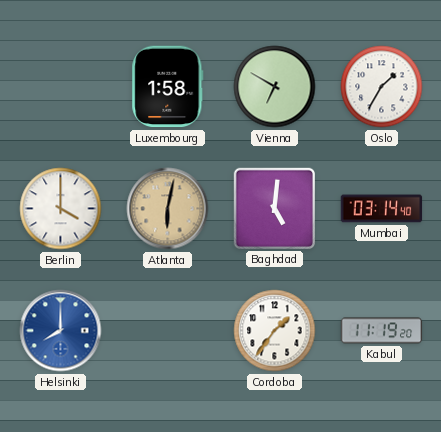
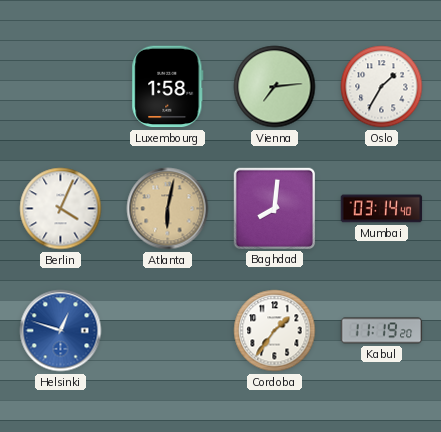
Vienna: 6:50 -> 7:14
Berlin: 4:00 -> 4:04
Baghdad: 5:01 -> 8:01
Helsinki: 8:00 -> 12:48
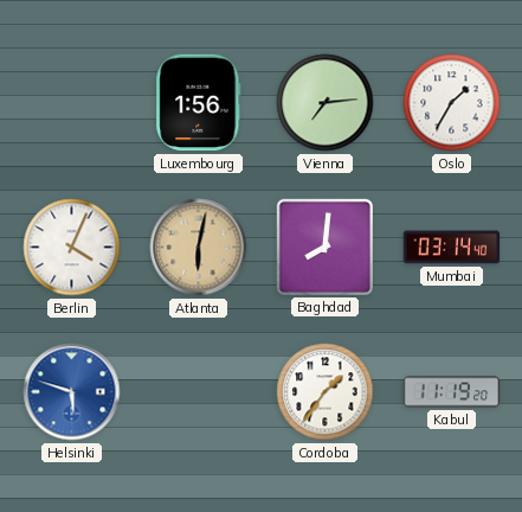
Luxembourg: 1:58 -> 1:56
Helsinki: 12:48 -> 5:48
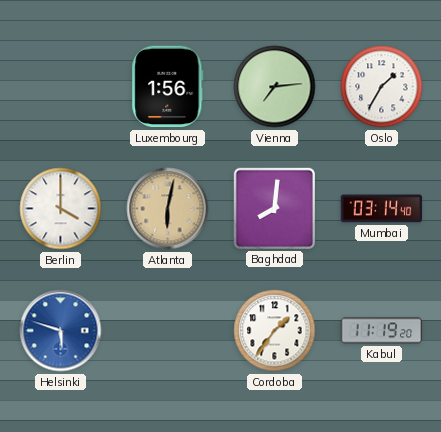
Berlin: 4:04 -> 4:00
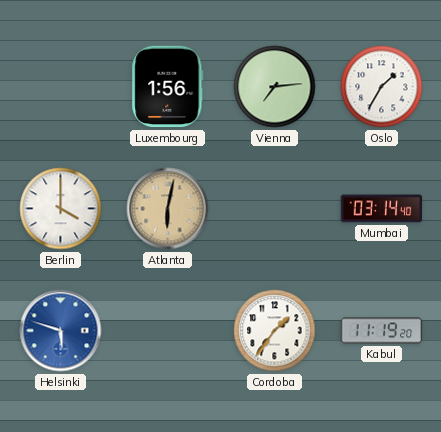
Baghdad: 8:01 -> none
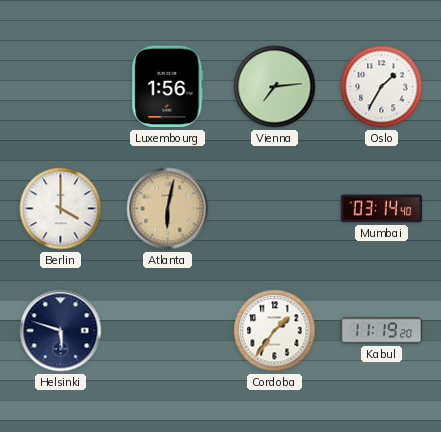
Helsinki dial: blue -> navy
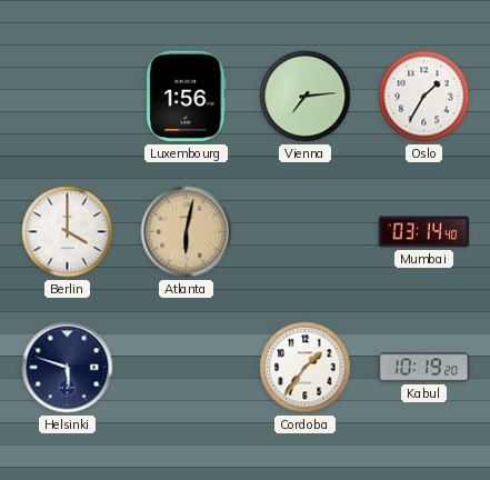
Kabul: 11:19 -> 10:19
